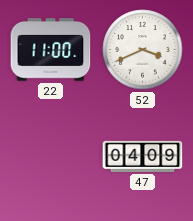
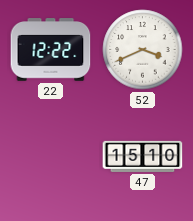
22: 11:00 -> 12:22
47: 04:09 -> 15:10
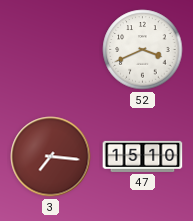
22: 12:22 -> none
3: none -> 7:16
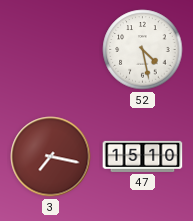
52: 3:41 -> 4:28
3: 7:16 -> 7:17
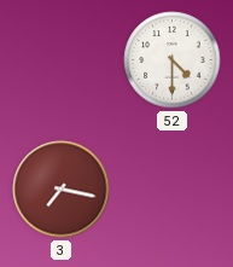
52: 4:28 -> 4:30
47: 15:10 -> none
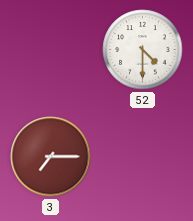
3: 7:17 -> 7:15
